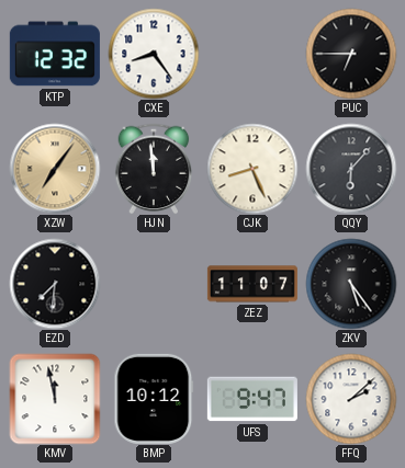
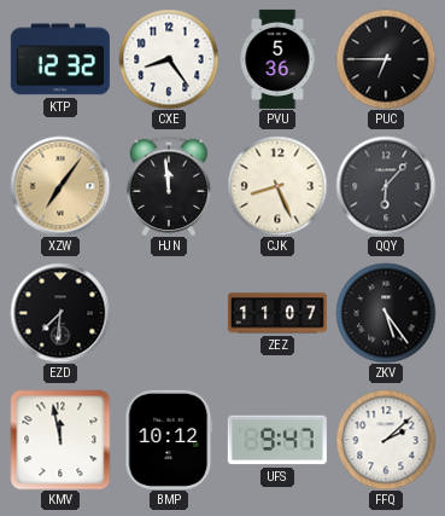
PVU: none -> 5:36
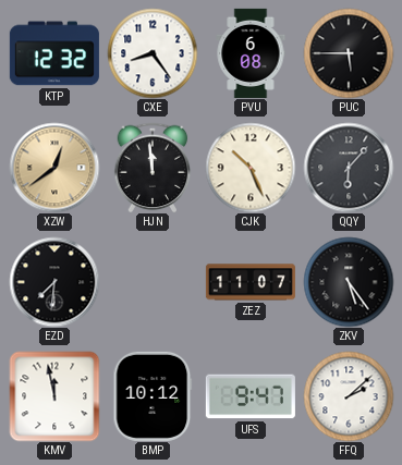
PVU: 5:36 -> 6:08
PUC: 6:45 -> 5:45
XZW: 7:06 -> 12:39
CJK: 8:26 -> 10:26
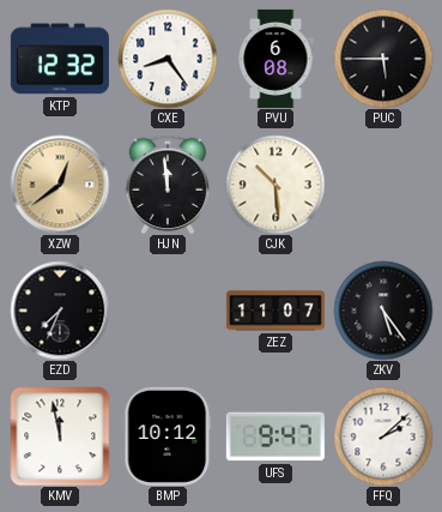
CJK: 10:26 -> 10:29
QQY: 6:07 -> none
EZD: 7:31 -> 7:34
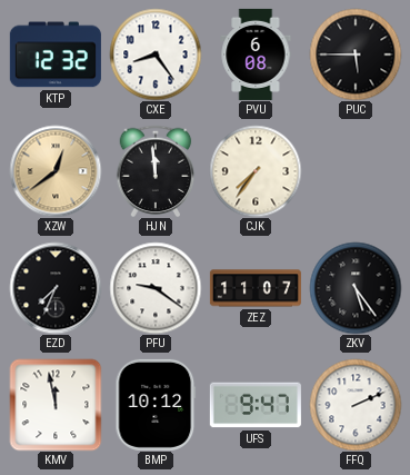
CJK: 10:29 -> 7:36
PFU: none -> 9:21
FFQ: 2:08 -> 2:11
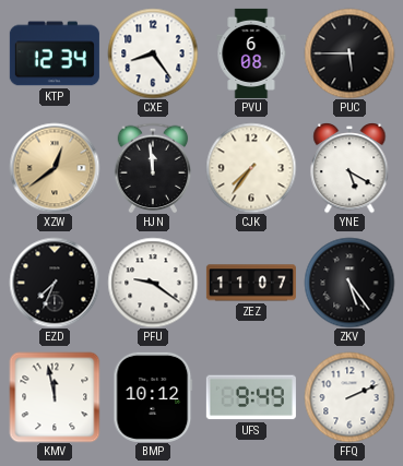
KTP: 12:32 -> 12:34
YNE: none -> 5:20
UFS: 9:47 -> 9:49
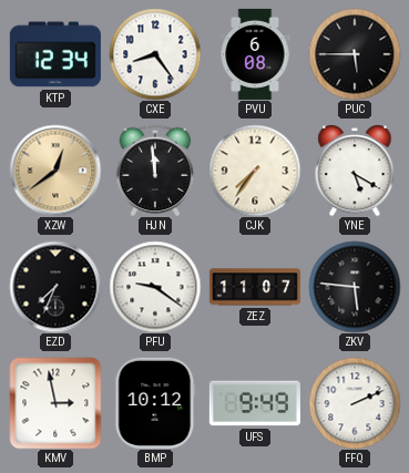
ZKV: 5:24 -> 5:46
KMV: 11:58 -> 2:58
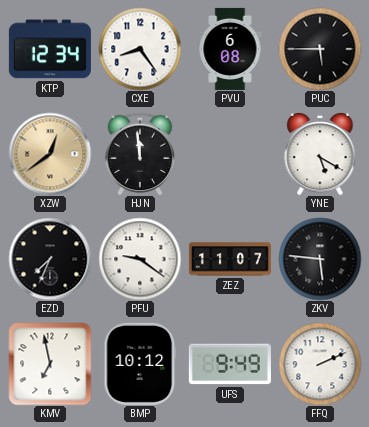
CJK: 7:36 -> none
KMV: 2:58 -> 6:58
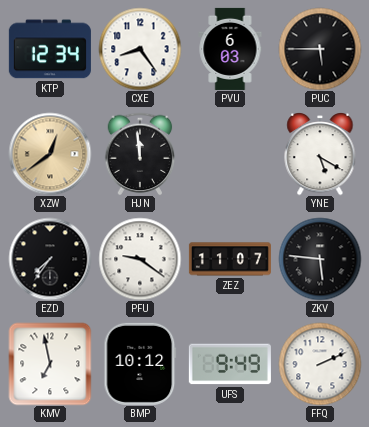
PVU: 6:08 -> 6:03
EZD: 7:34 -> 7:36
